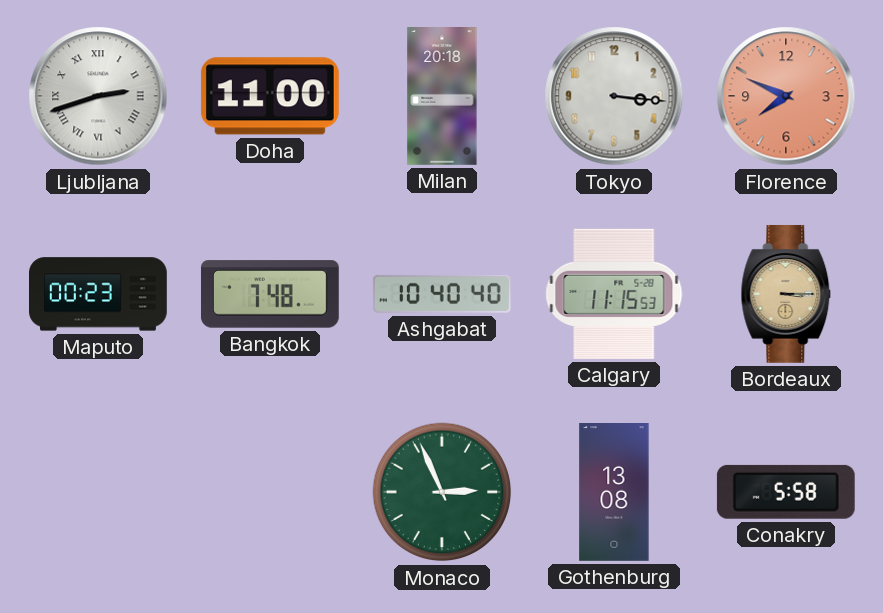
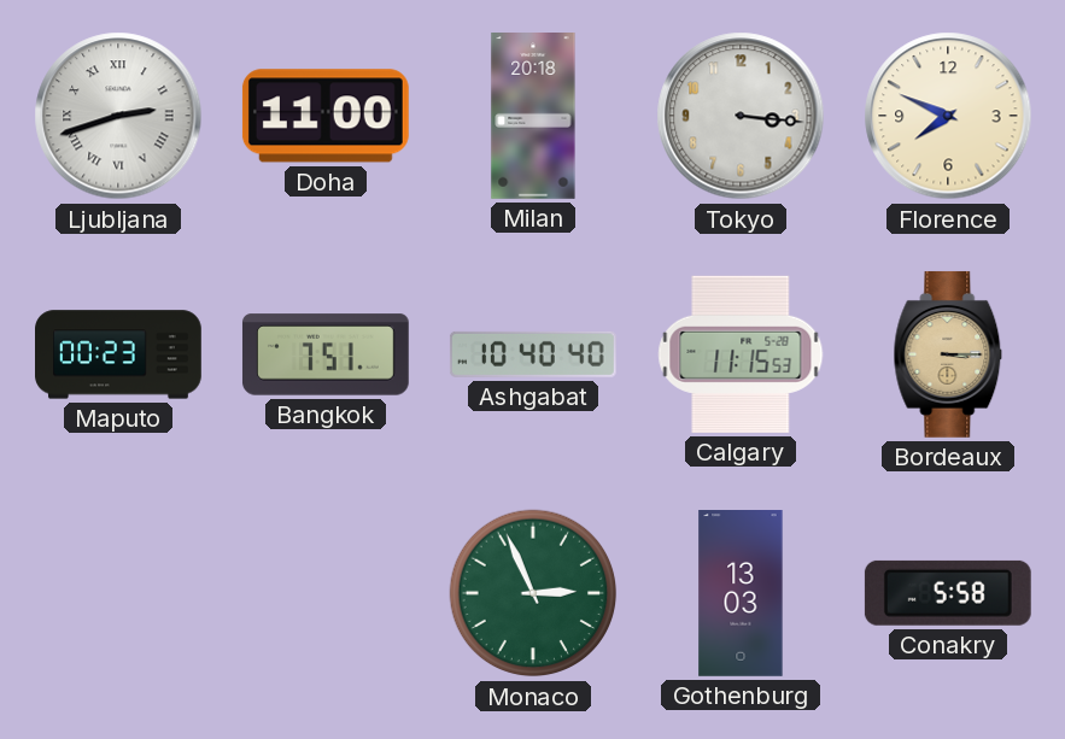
Florence dial: salmon -> cream
Bangkok: 7:48 -> 7:51
Gothenburg: 13:08 -> 13:03
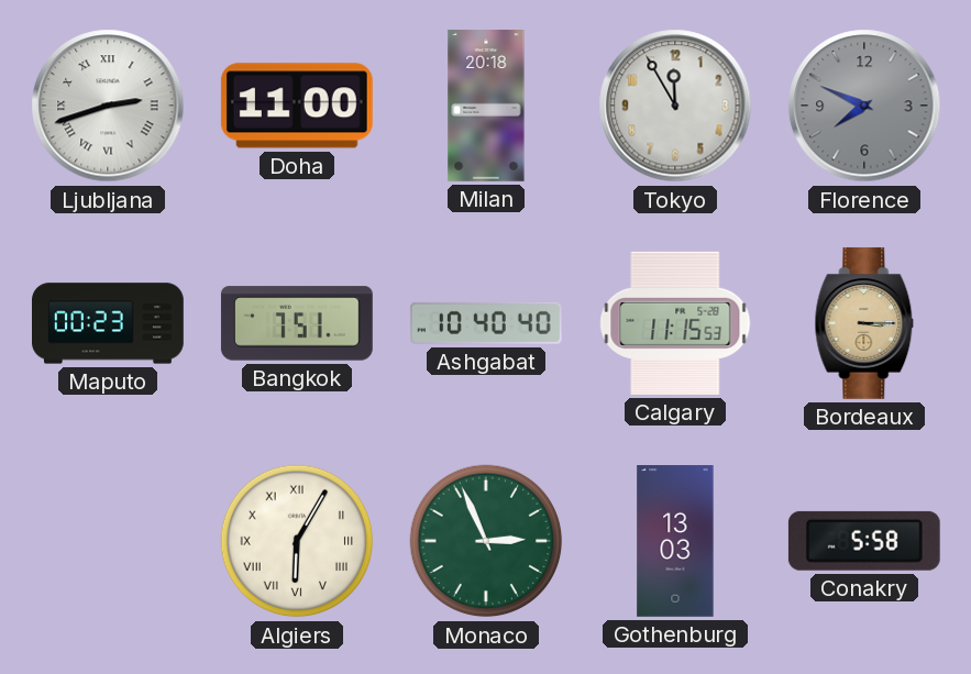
Tokyo: 3:16 -> 11:55
Florence dial: cream -> grey
Algiers: none -> 6:05
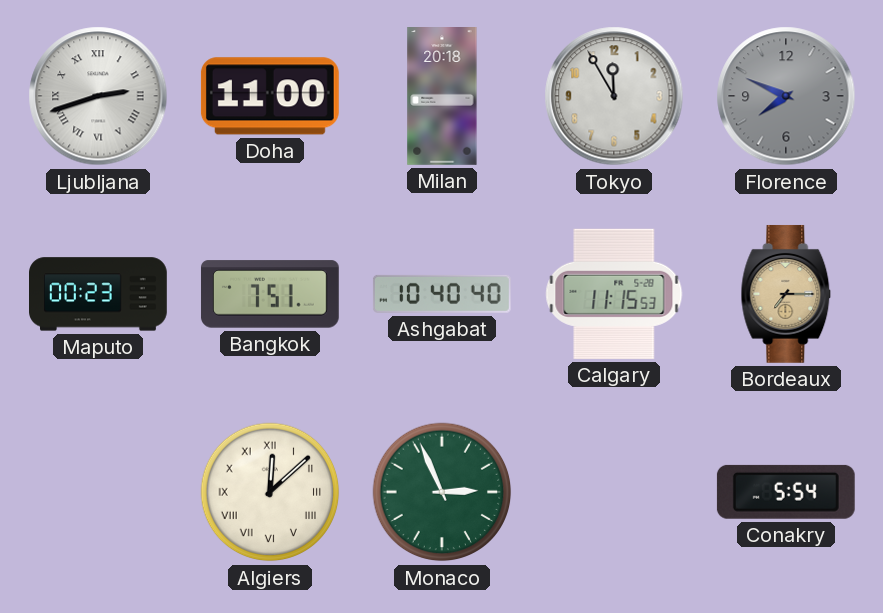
Bordeaux: 3:15 -> 7:15
Algiers: 6:05 -> 12:08
Gothenburg: 13:03 -> none
Conakry: 5:58 -> 5:54
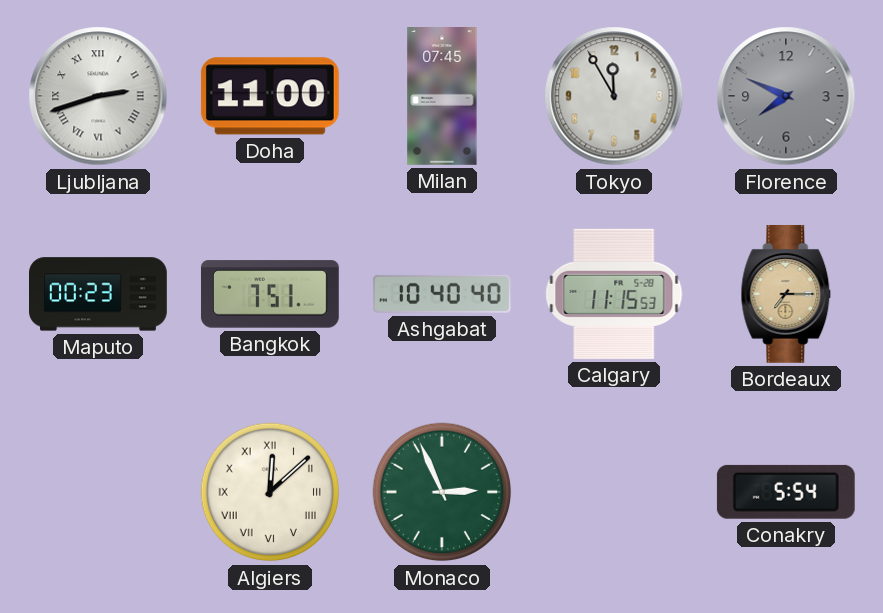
Milan: 20:18 -> 07:45
